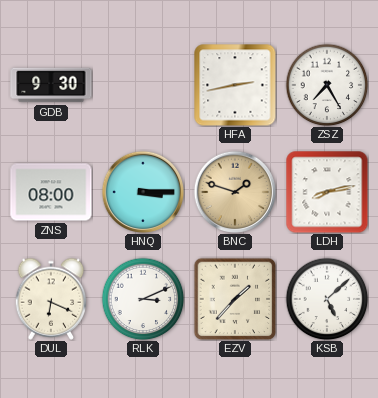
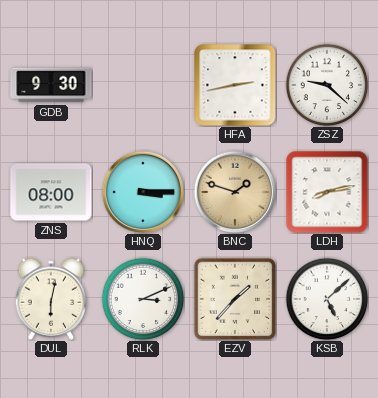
ZSZ: 7:25 -> 9:22
DUL: 6:19 -> 6:02
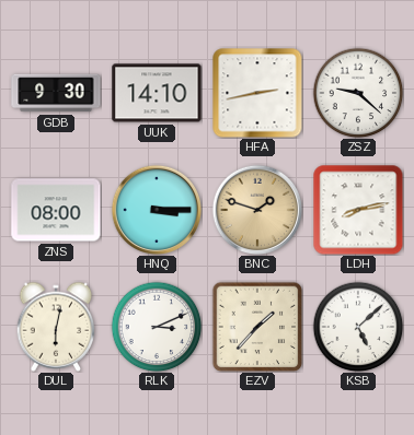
UUK: none -> 14:10
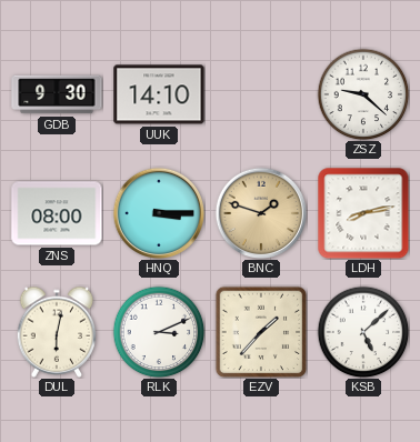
HFA: 2:43 -> none
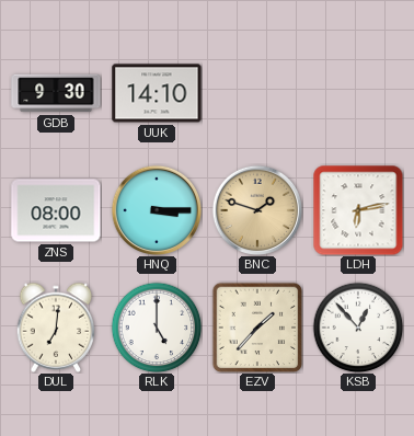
ZSZ: 9:22 -> none
LDH: 8:13 -> 6:13
DUL: 6:02 -> 7:01
RLK: 3:11 -> 5:00
KSB: 5:08 -> 12:53
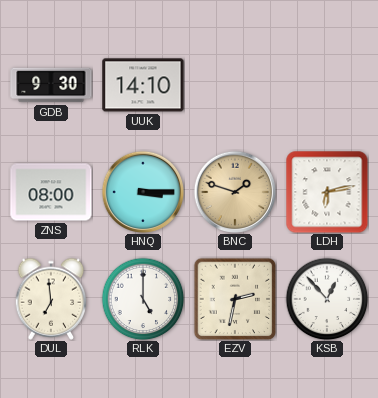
DUL: 7:01 -> 6:59
EZV: 1:37 -> 2:32
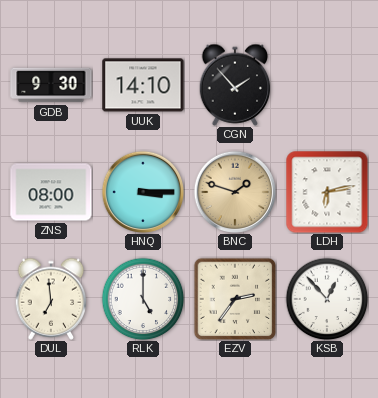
CGN: none -> 1:53
EZV: 2:32 -> 2:36
